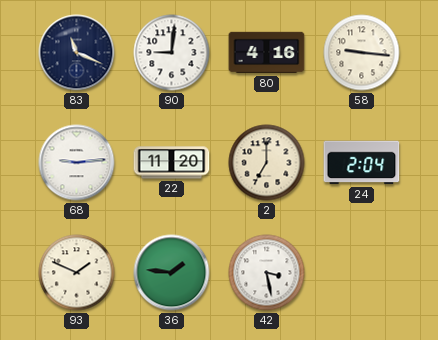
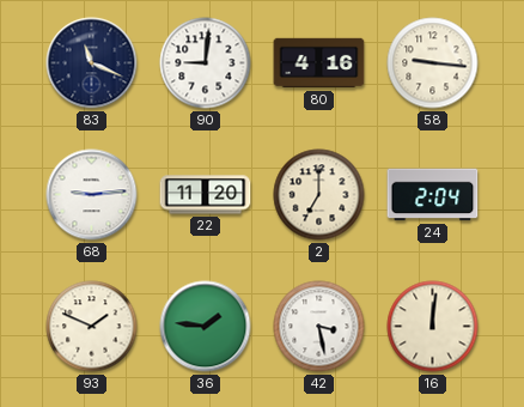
16: none -> 12:01
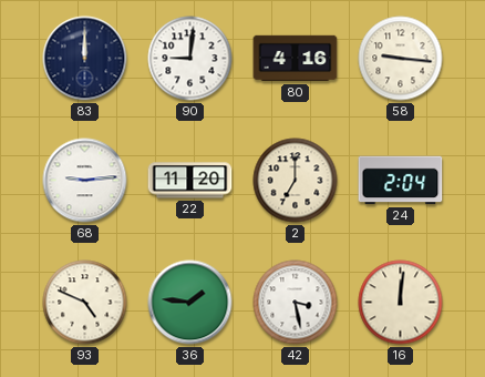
83: 11:19 -> 12:00
93: 1:49 -> 4:49
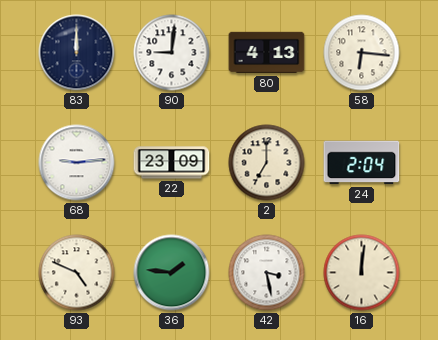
80: 4:16 -> 4:13
58: 9:16 -> 6:16
22: 11:20 -> 23:09
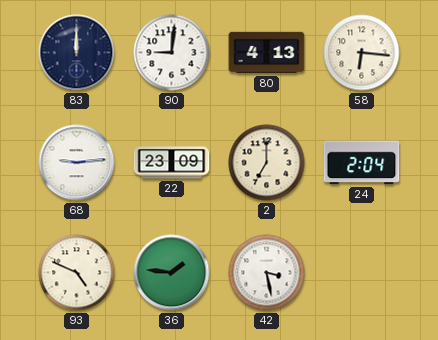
16: 12:01 -> none
